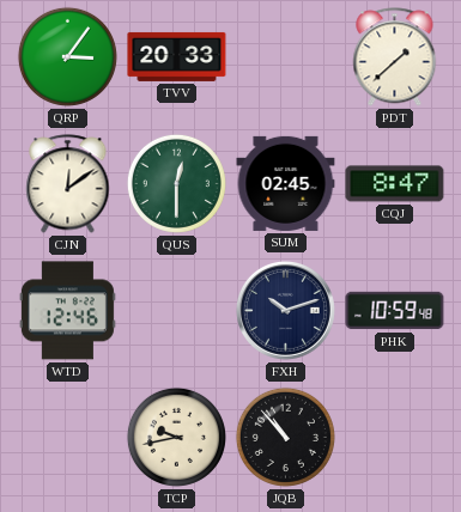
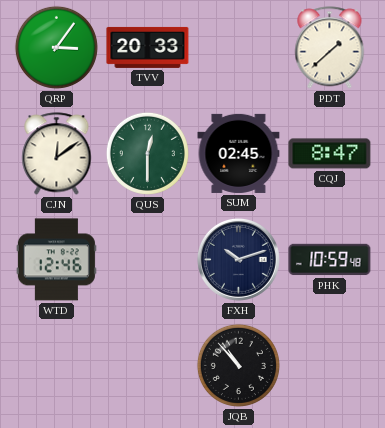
TCP: 9:43 -> none
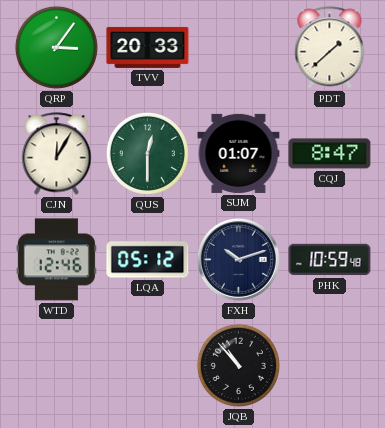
CJN: 12:09 -> 12:05
SUM: 02:45 -> 01:07
LQA: none -> 05:12
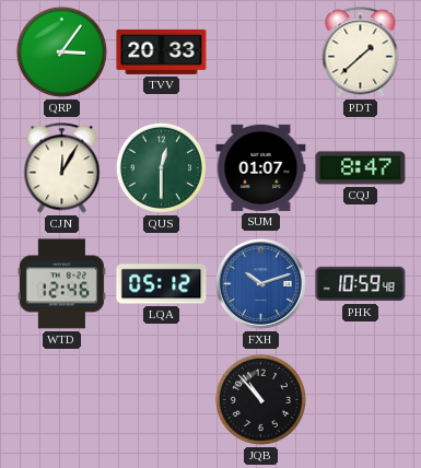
FXH dial: navy -> blue
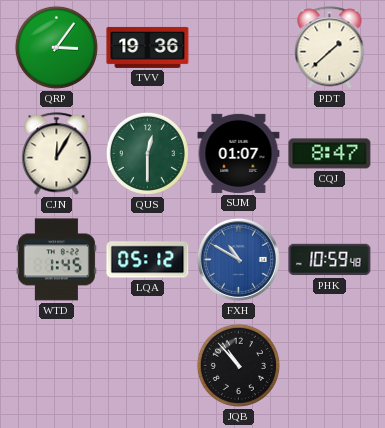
TVV: 20:33 -> 19:36
WTD: 12:46 -> 1:45
FXH: 10:12 -> 10:50
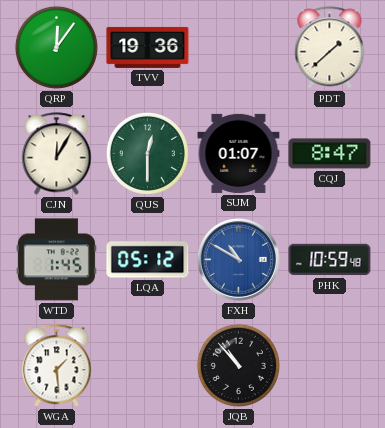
QRP: 3:06 -> 12:06
WGA: none -> 1:29
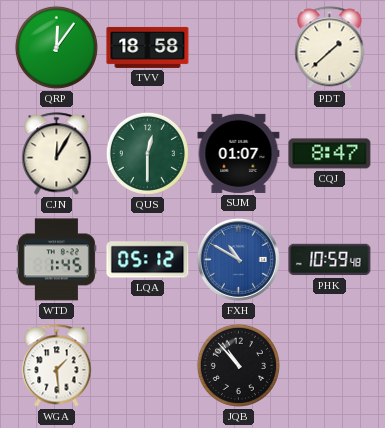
TVV: 19:36 -> 18:58
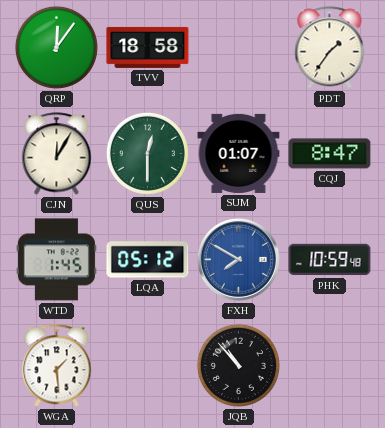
PDT: 1:38 -> 1:36
FXH: 10:50 -> 7:50
